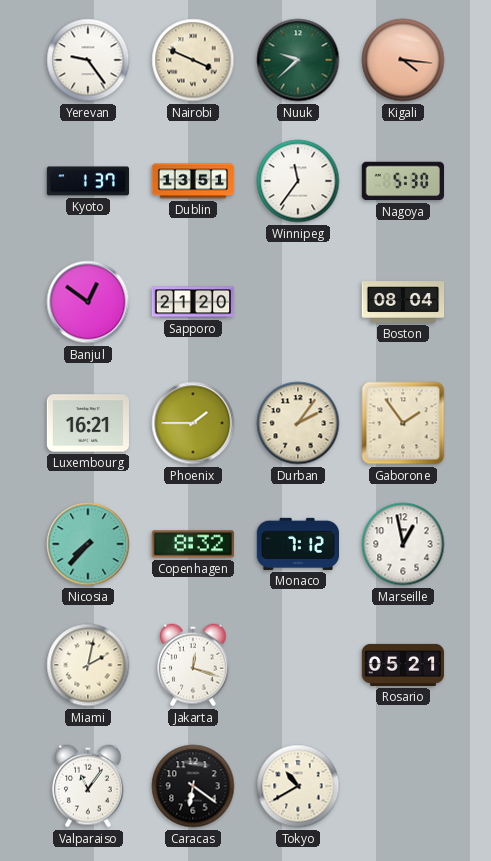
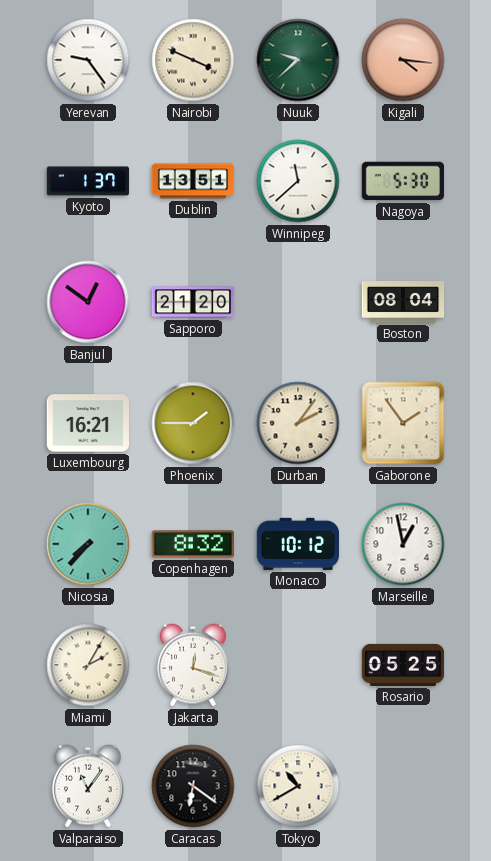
Winnipeg: 11:36 -> 11:38
Monaco: 7:12 -> 10:12
Miami: 2:02 -> 2:05
Rosario: 05:21 -> 05:25
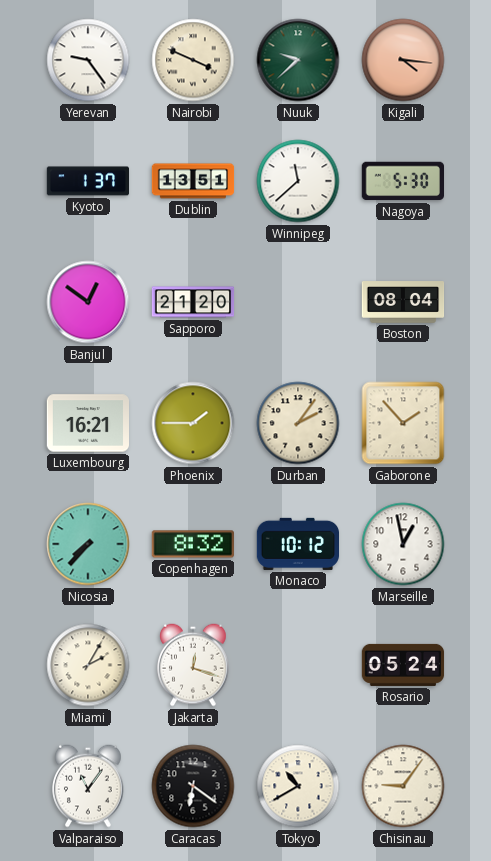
Gaborone: 1:54 -> 1:53
Rosario: 05:25 -> 05:24
Chisinau: none -> 9:06
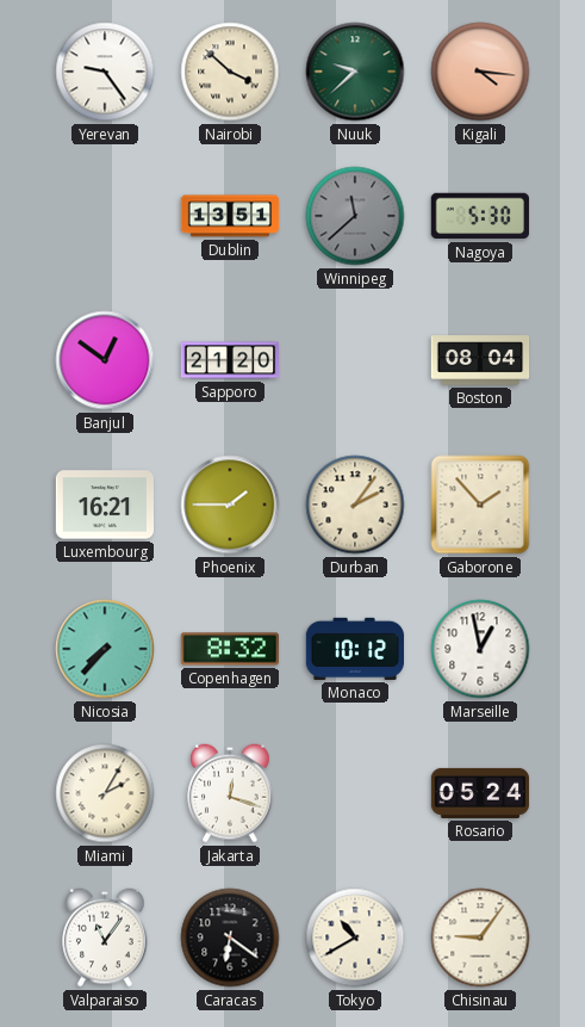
Nairobi: 3:49 -> 3:52
Kyoto: 1:37 -> none
Winnipeg dial: white -> grey
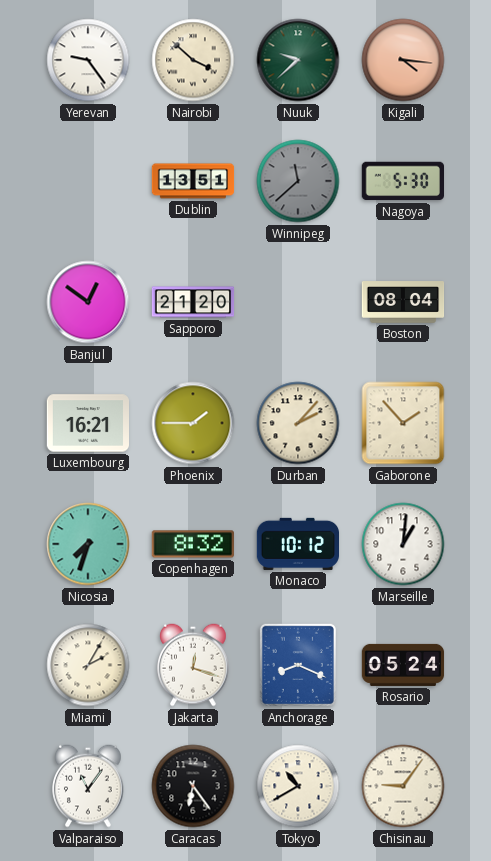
Durban: 2:06 -> 2:07
Nicosia: 7:37 -> 7:33
Marseille: 12:58 -> 1:01
Anchorage: none -> 8:19
Caracas: 6:21 -> 6:24
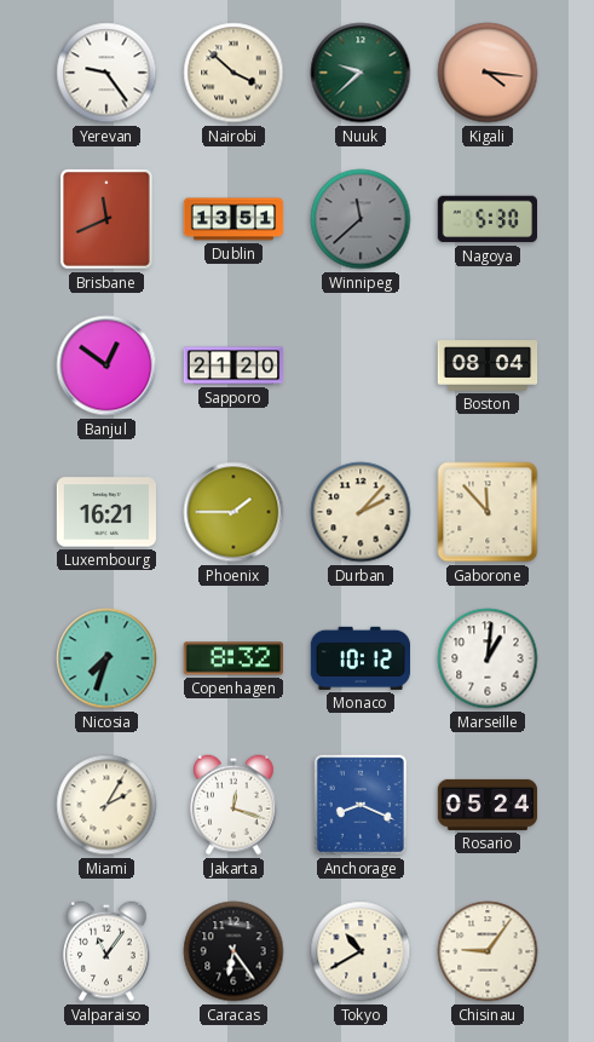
Brisbane: none -> 11:41
Gaborone: 1:53 -> 11:53
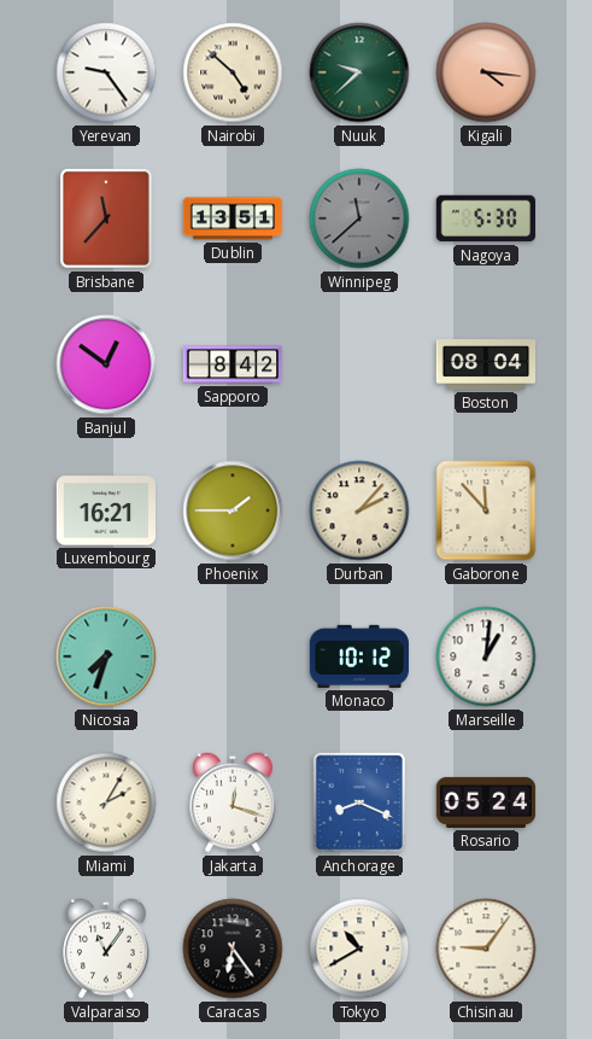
Nairobi: 3:52 -> 4:52
Brisbane: 11:41 -> 11:37
Sapporo: 21:20 -> 8:42
Copenhagen: 8:32 -> none
